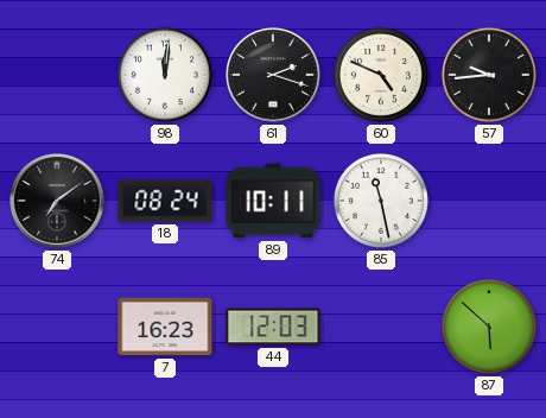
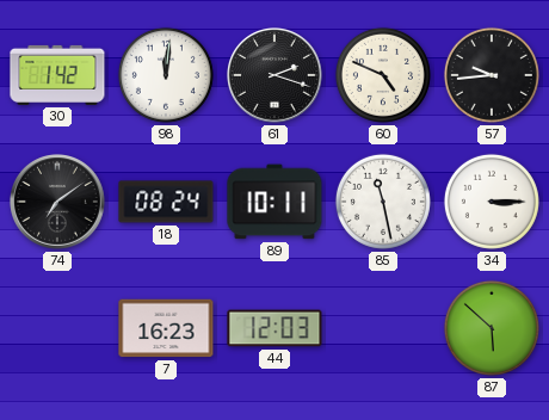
30: none -> 1:42
34: none -> 3:15
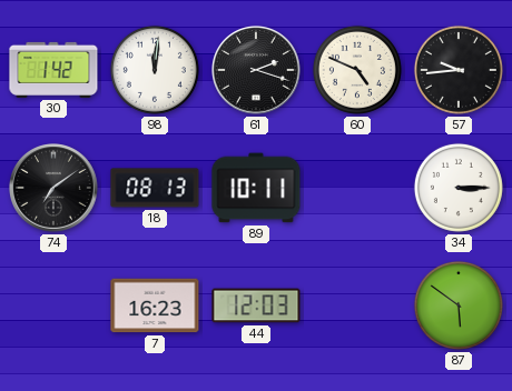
18: 08:24 -> 08:13
85: 11:28 -> none
87: 5:52 -> 5:51
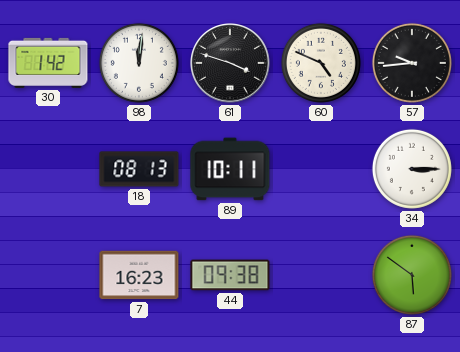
61: 2:18 -> 3:48
74: 7:09 -> none
44: 12:03 -> 09:38
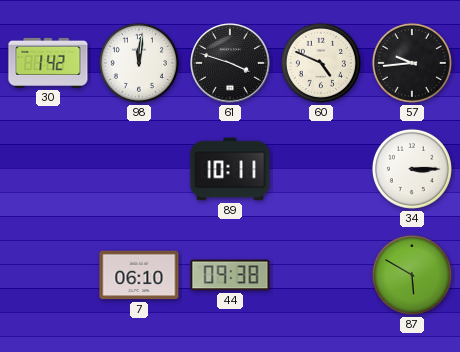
18: 08:13 -> none
7: 16:23 -> 06:10
87: 5:51 -> 5:50
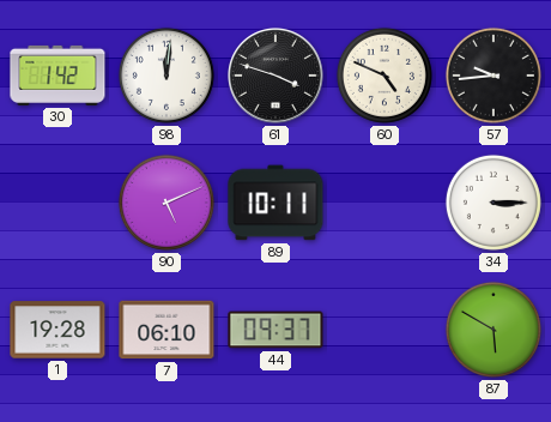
90: none -> 5:11
1: none -> 19:28
44: 09:38 -> 09:37
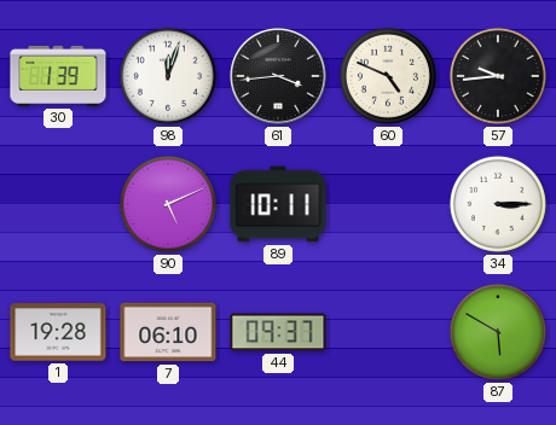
30: 1:42 -> 1:39
98: 12:01 -> 12:03
61: 3:48 -> 3:44
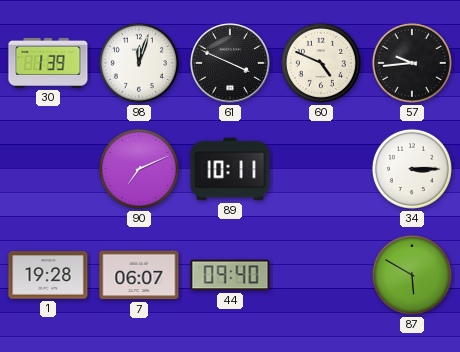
61: 3:44 -> 3:49
90: 5:11 -> 7:11
7: 06:10 -> 06:07
44: 09:37 -> 09:40
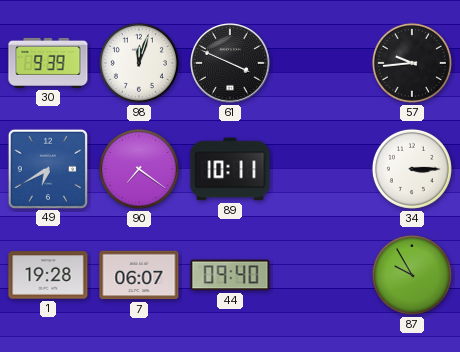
30: 1:39 -> 9:39
60: 4:49 -> none
49: none -> 6:40
90: 7:11 -> 7:21
87: 5:50 -> 9:55
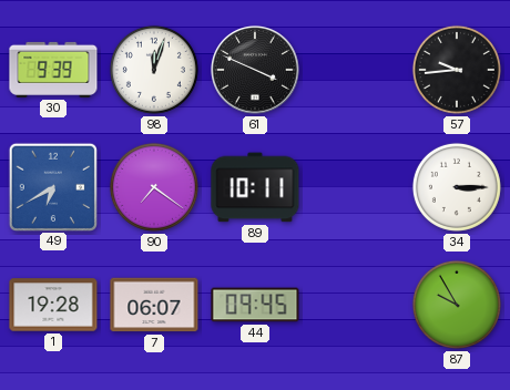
44: 09:40 -> 09:45
